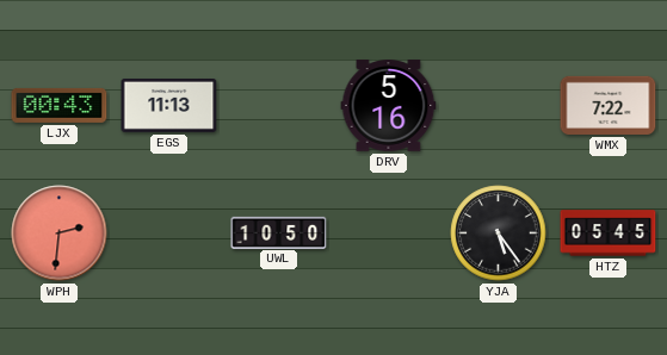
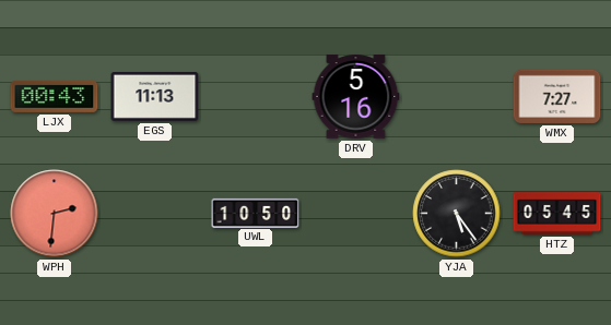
WMX: 7:22 -> 7:27
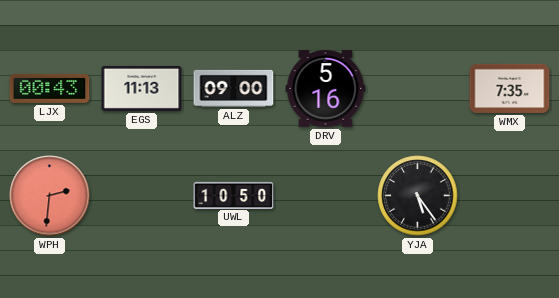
ALZ: none -> 09:00
WMX: 7:27 -> 7:35
HTZ: 05:45 -> none
